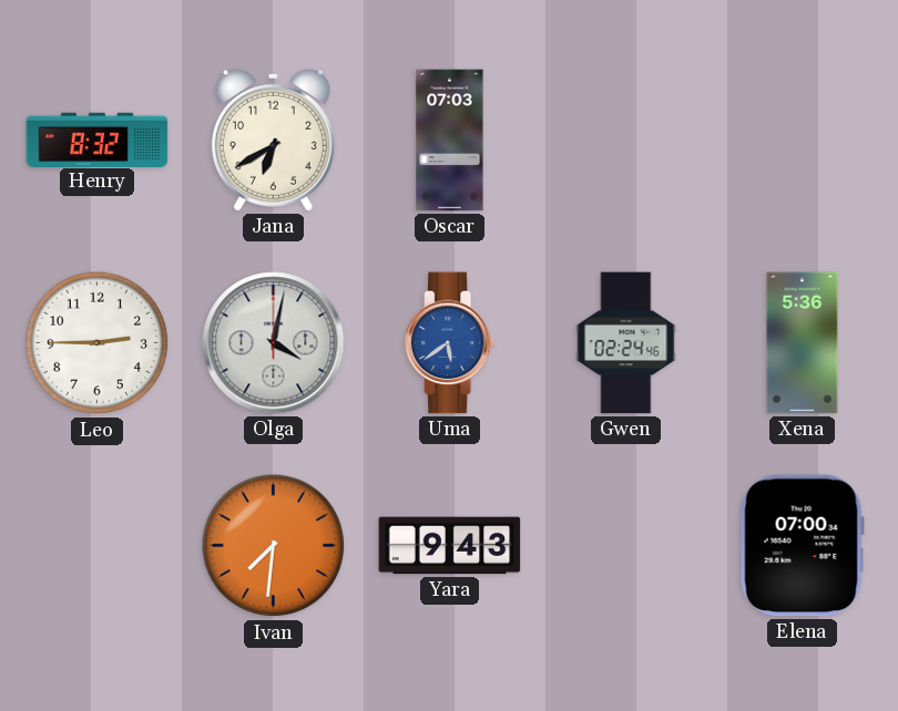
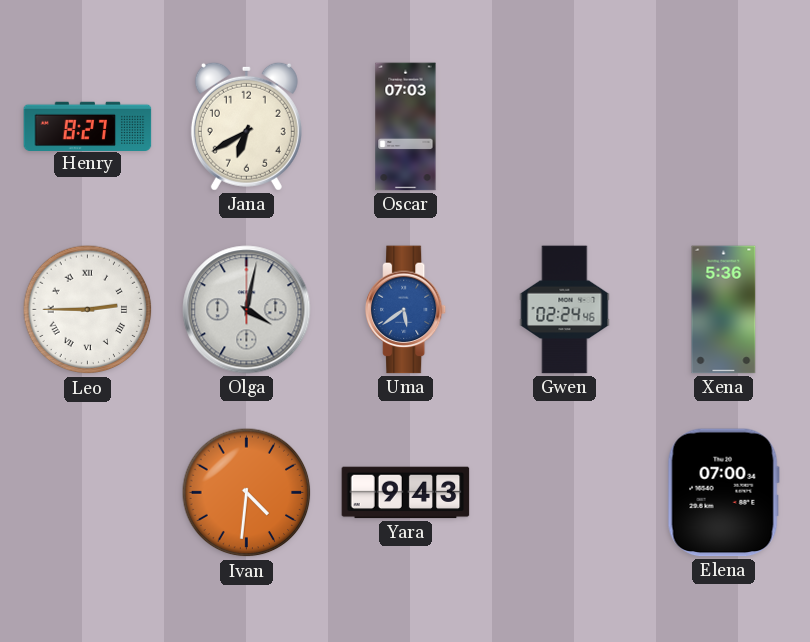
Henry: 8:32 -> 8:27
Leo numerals: Arabic -> Roman
Ivan: 7:31 -> 4:31
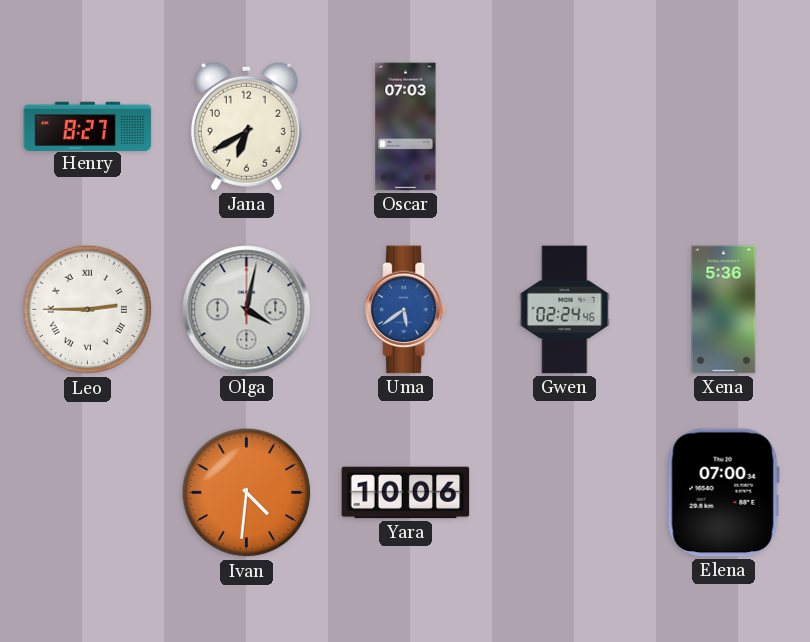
Yara: 9:43 -> 10:06
